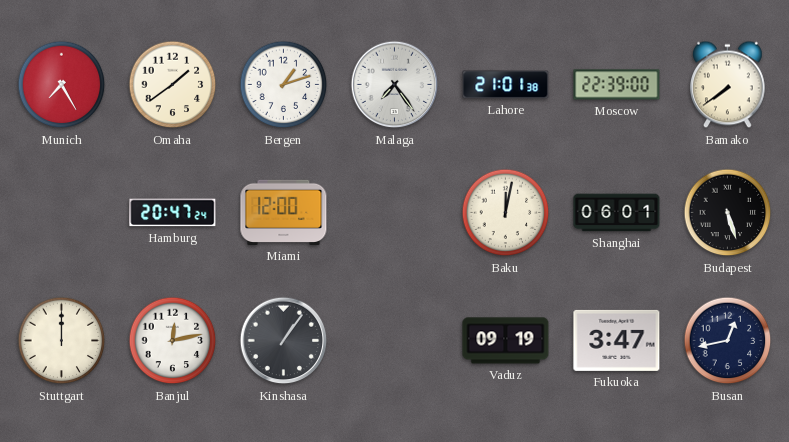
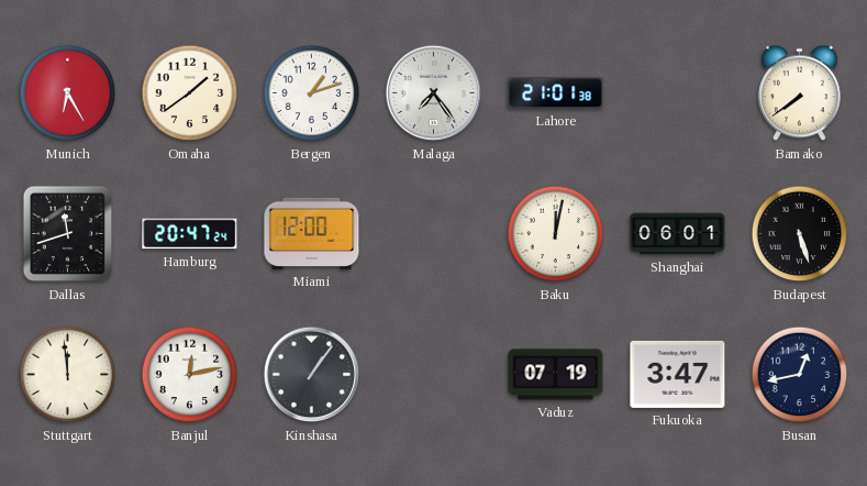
Munich: 7:25 -> 6:25
Moscow: 22:39 -> none
Dallas: none -> 11:42
Stuttgart: 12:00 -> 11:59
Vaduz: 09:19 -> 07:19
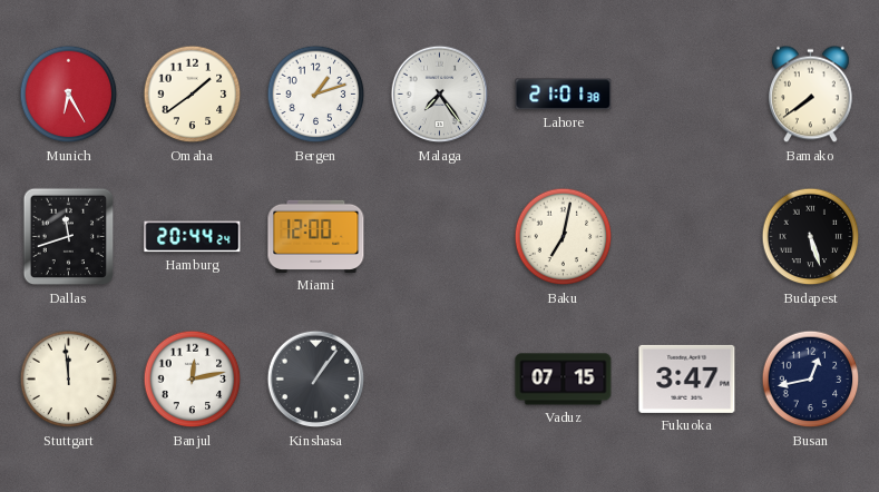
Hamburg: 20:47 -> 20:44
Baku: 12:02 -> 7:02
Shanghai: 06:01 -> none
Vaduz: 07:19 -> 07:15
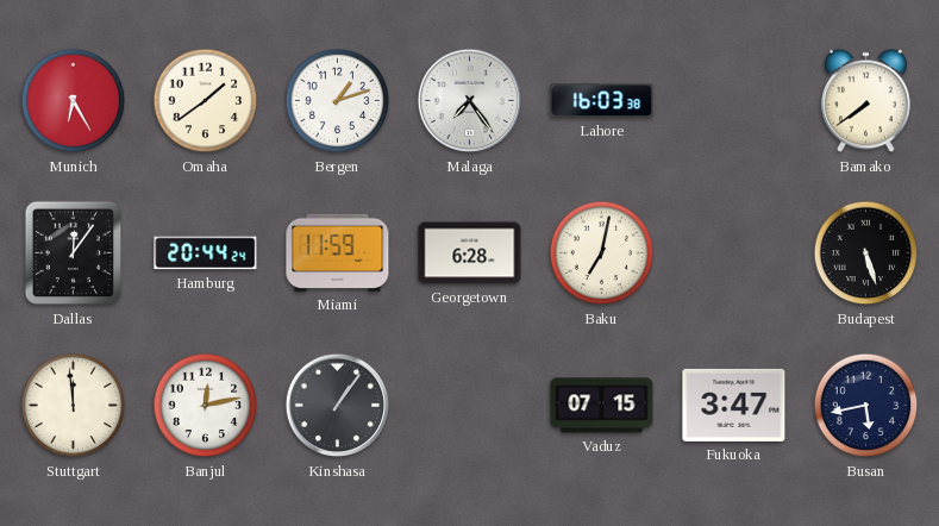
Lahore: 21:01 -> 16:03
Dallas: 11:42 -> 12:06
Miami: 12:00 -> 11:59
Georgetown: none -> 6:28
Busan: 12:43 -> 5:43
